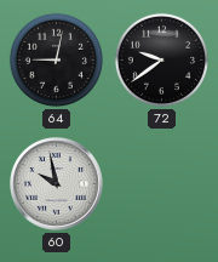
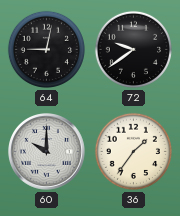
60: 9:58 -> 10:00
36: none -> 1:36
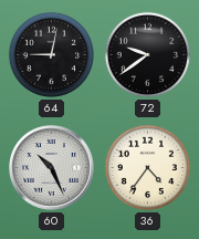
60: 10:00 -> 10:26
36: 1:36 -> 4:36
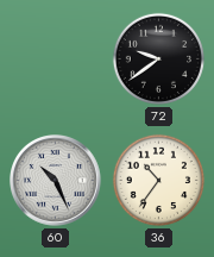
64: 9:02 -> none
36: 4:36 -> 10:36
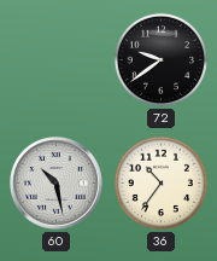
60: 10:26 -> 10:28
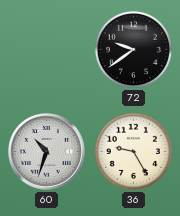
60: 10:28 -> 10:33
36: 10:36 -> 9:25
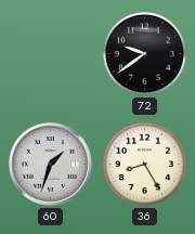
60: 10:33 -> 1:33
36: 9:25 -> 8:25
